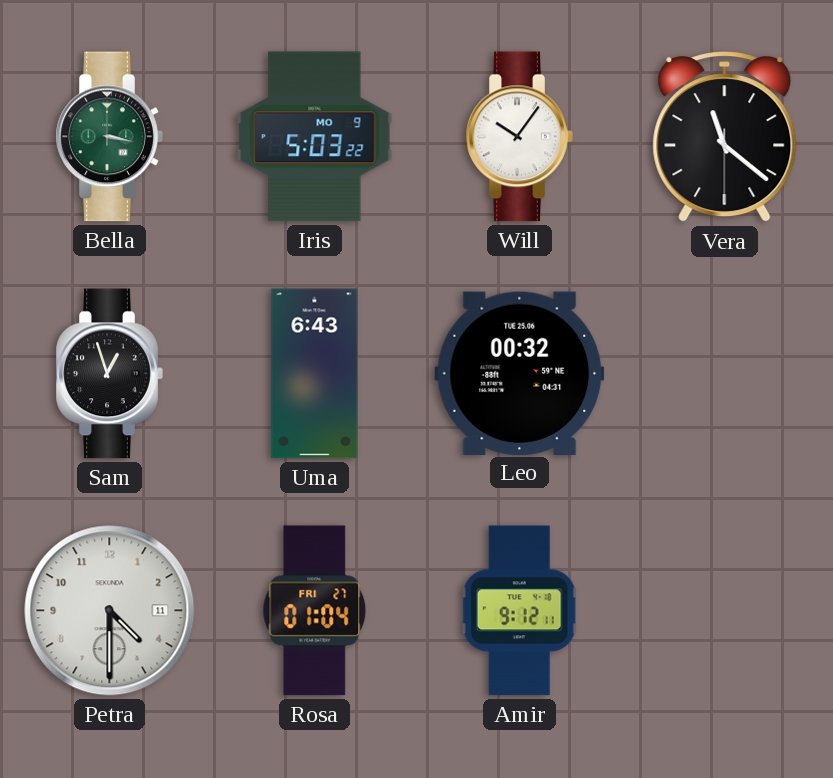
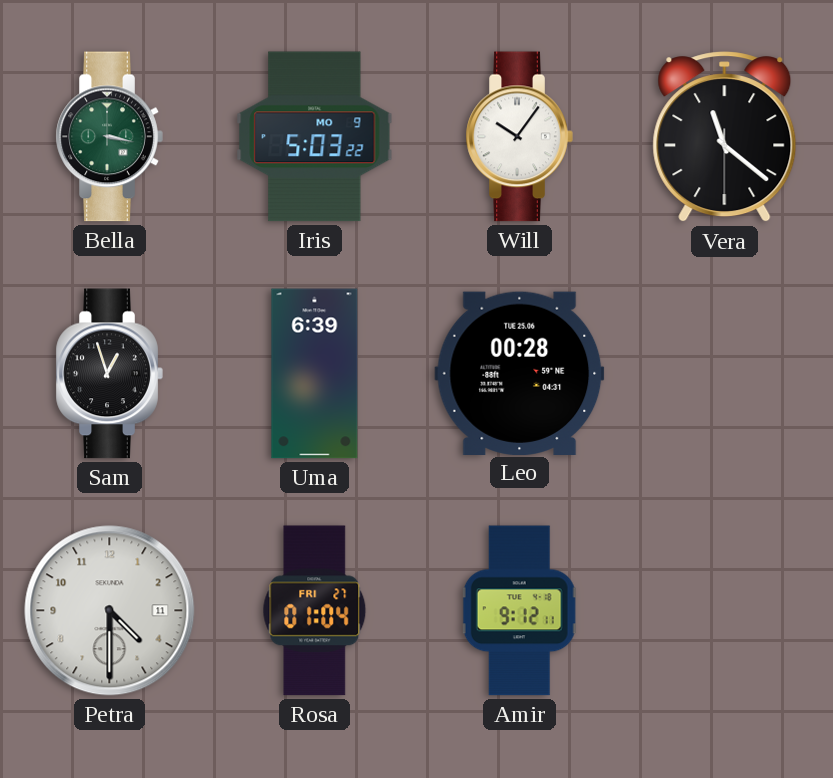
Uma: 6:43 -> 6:39
Leo: 00:32 -> 00:28
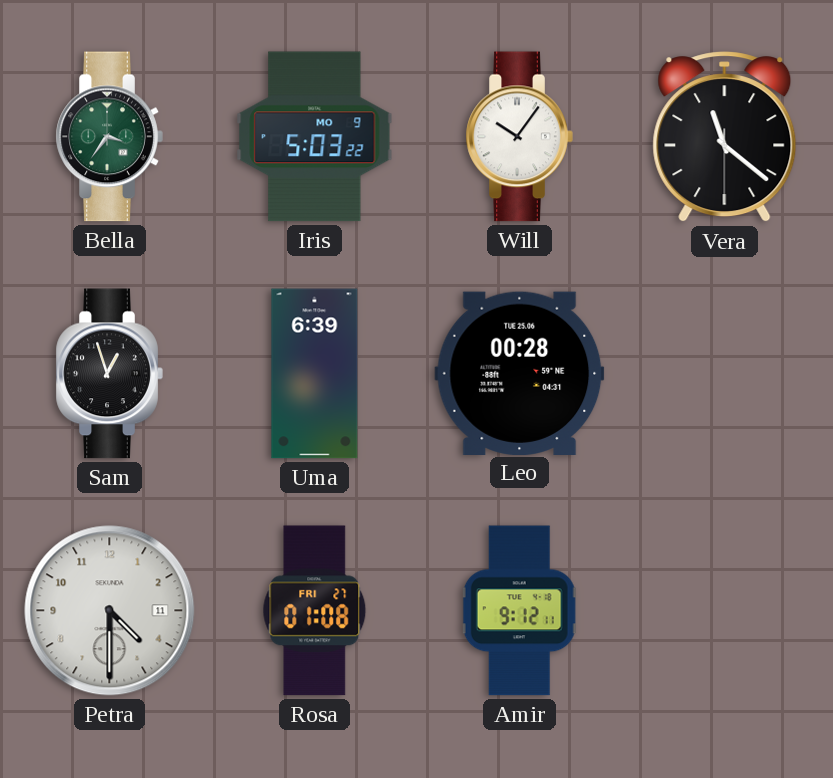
Bella: 3:17 -> 3:36
Rosa: 01:04 -> 01:08
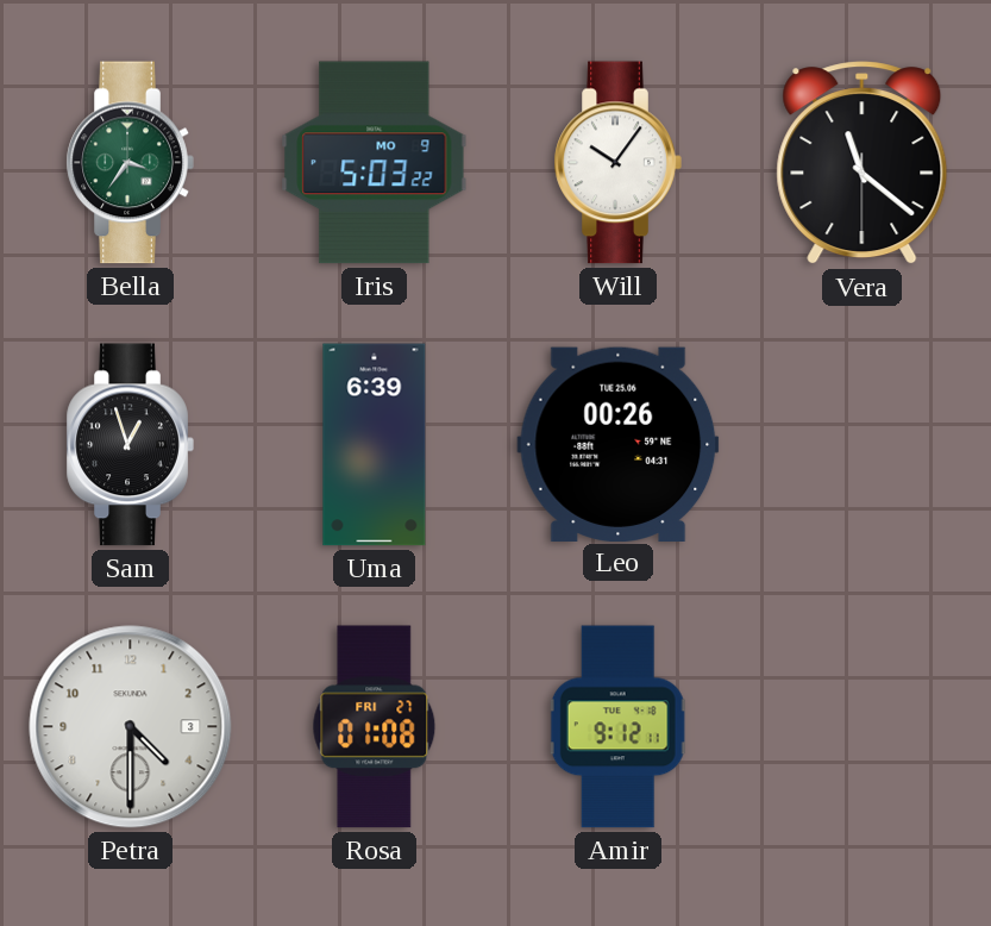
Leo: 00:28 -> 00:26
Petra date: 11 -> 3
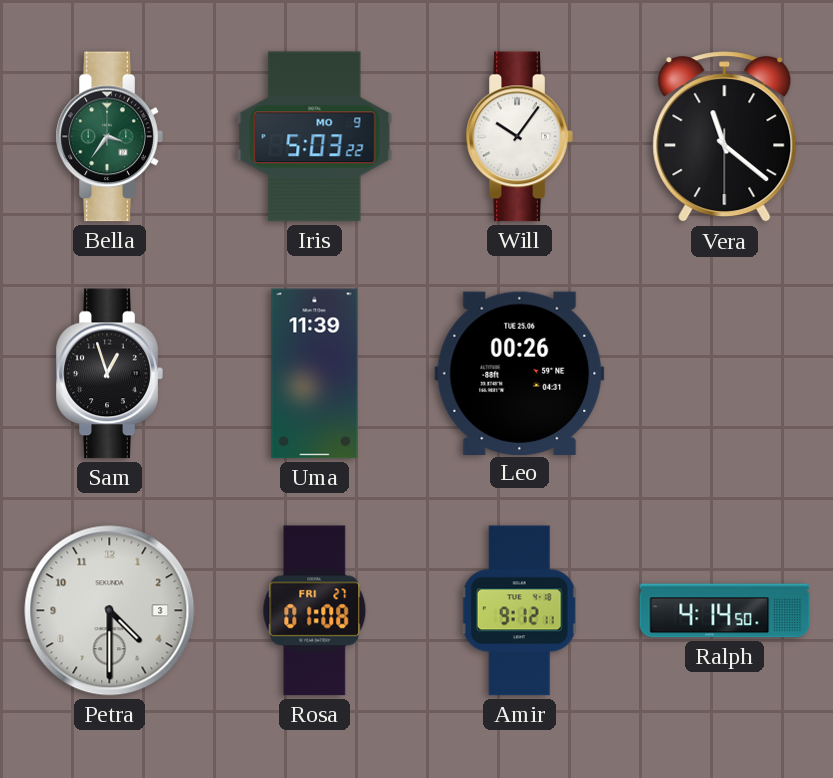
Uma: 6:39 -> 11:39
Ralph: none -> 4:14
